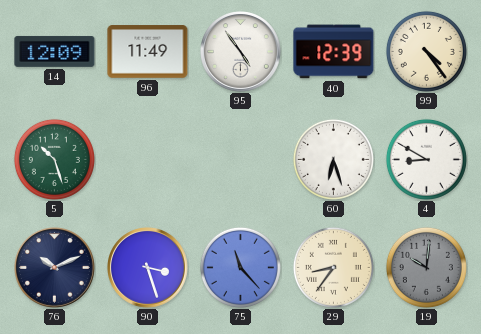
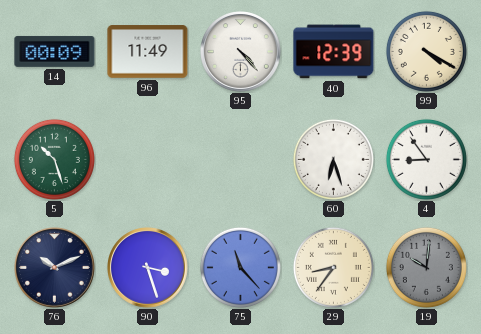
14: 12:09 -> 00:09
95: 4:54 -> 4:23
99: 4:24 -> 4:20
4: 8:50 -> 8:54
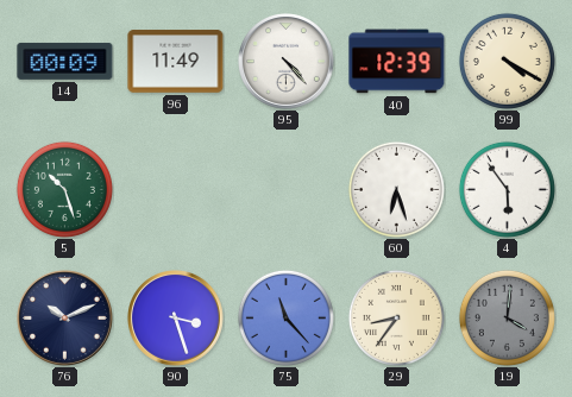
4: 8:54 -> 5:54
19: 10:01 -> 4:01
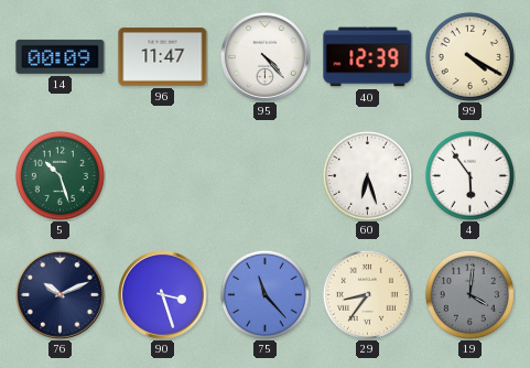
96: 11:49 -> 11:47
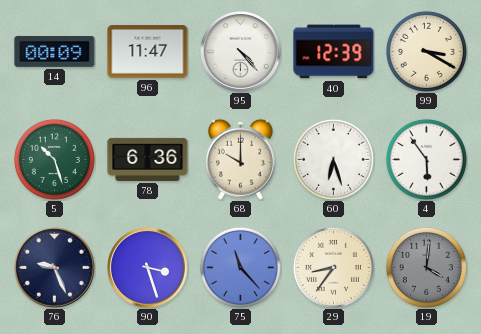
99: 4:20 -> 3:20
78: none -> 6:36
68: none -> 10:00
76: 10:11 -> 9:26
